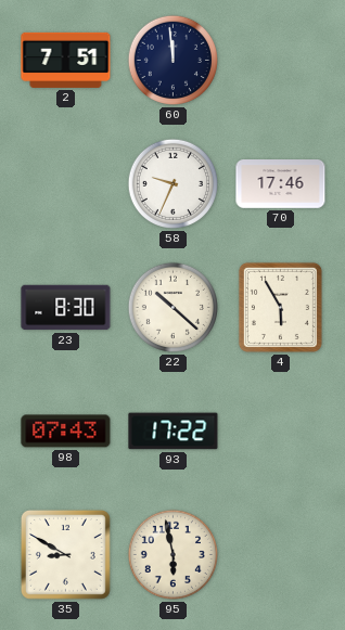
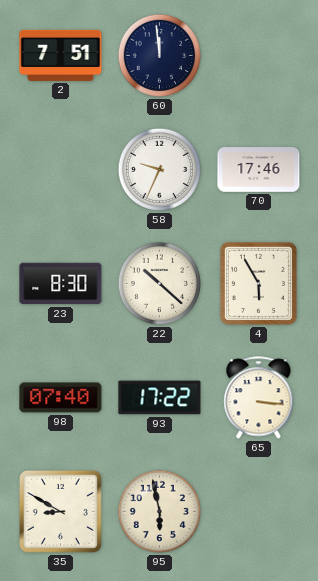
98: 07:43 -> 07:40
65: none -> 3:16
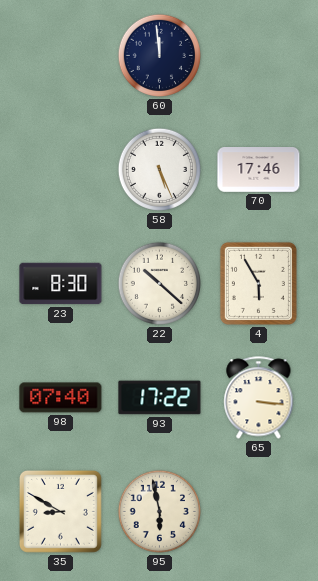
2: 7:51 -> none
58: 9:34 -> 5:26
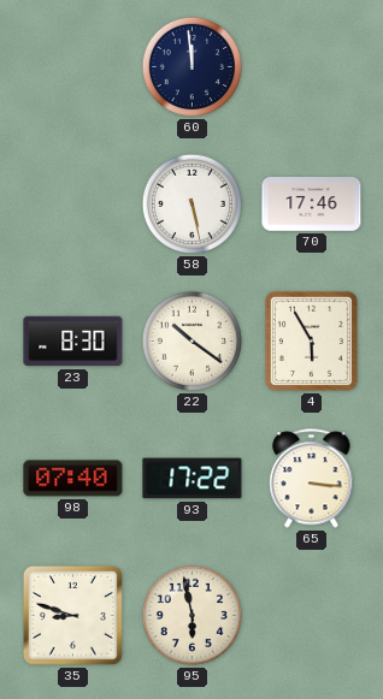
58: 5:26 -> 5:28
22: 10:22 -> 10:21
35: 8:50 -> 8:48
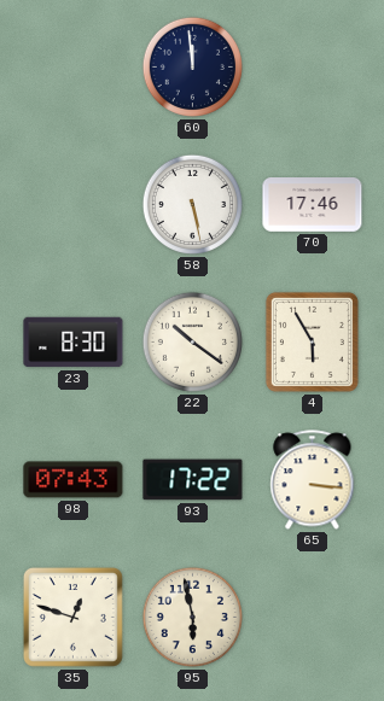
98: 07:40 -> 07:43
35: 8:48 -> 12:48
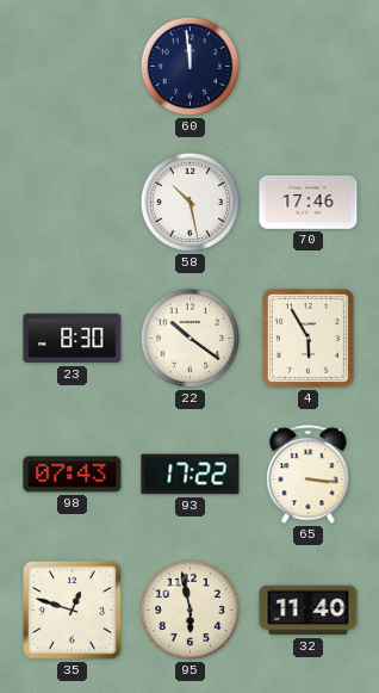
58: 5:28 -> 10:28
32: none -> 11:40
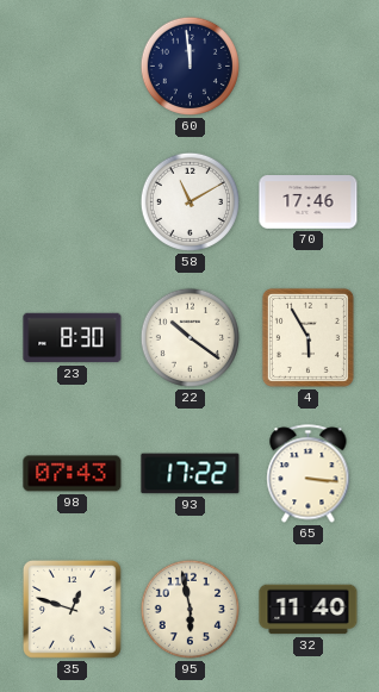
58: 10:28 -> 11:10
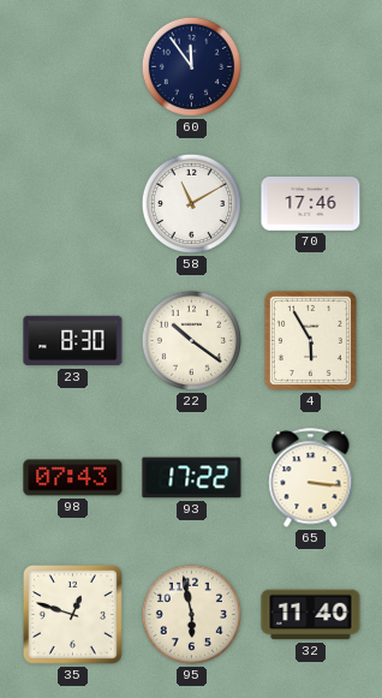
60: 11:59 -> 11:54
